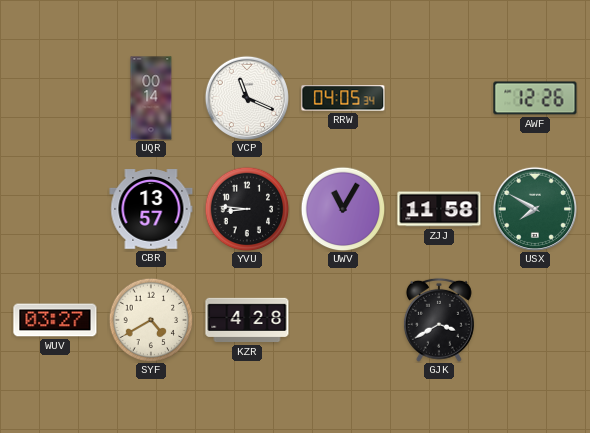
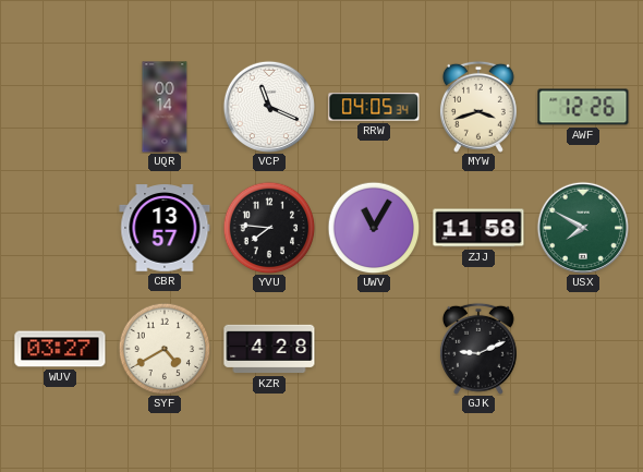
MYW: none -> 3:42
YVU: 8:46 -> 7:46
GJK: 3:40 -> 9:11
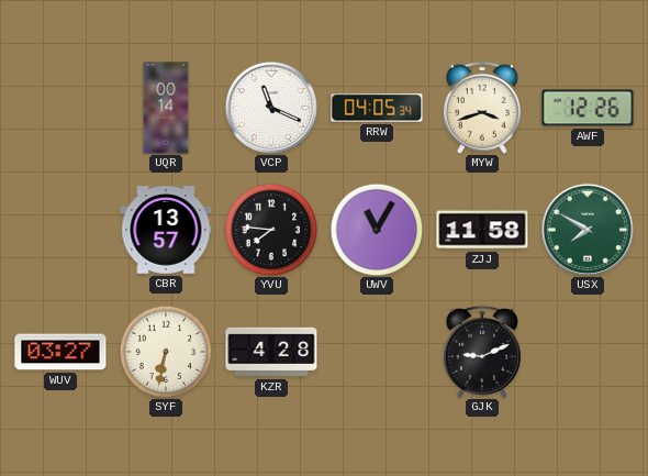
SYF: 4:40 -> 6:32
